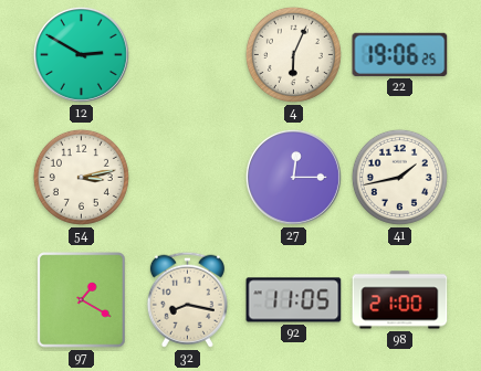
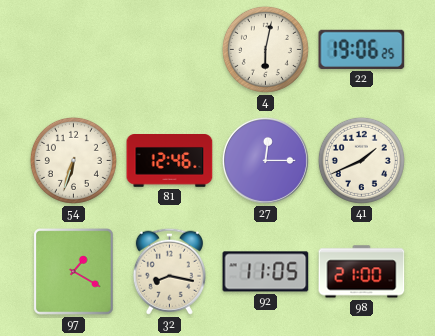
12: 2:50 -> none
4: 6:04 -> 6:02
54: 3:13 -> 6:33
81: none -> 12:46
41: 1:43 -> 1:41
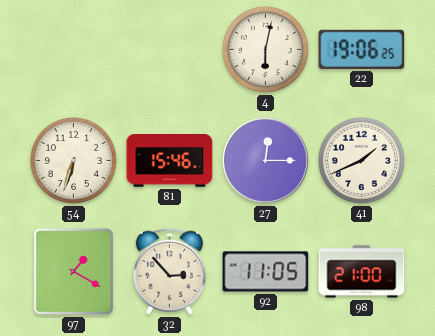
81: 12:46 -> 15:46
32: 8:17 -> 2:53
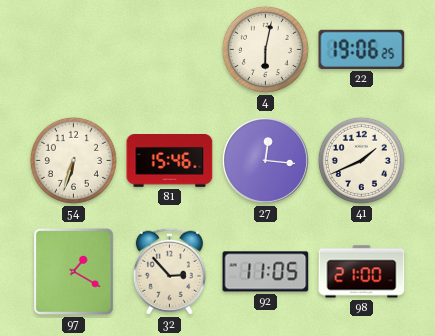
27: 12:15 -> 12:16
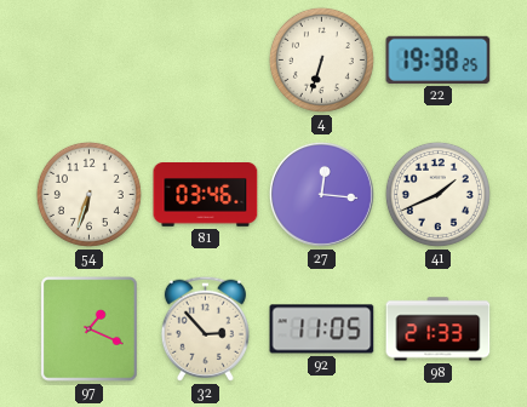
4: 6:02 -> 6:33
22: 19:06 -> 19:38
81: 15:46 -> 03:46
97: 1:20 -> 1:19
98: 21:00 -> 21:33
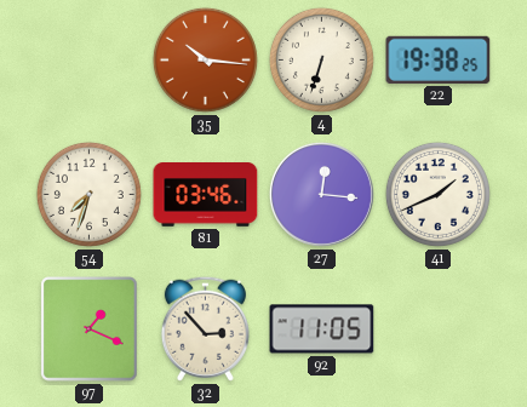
35: none -> 10:16
54: 6:33 -> 7:33
98: 21:33 -> none
